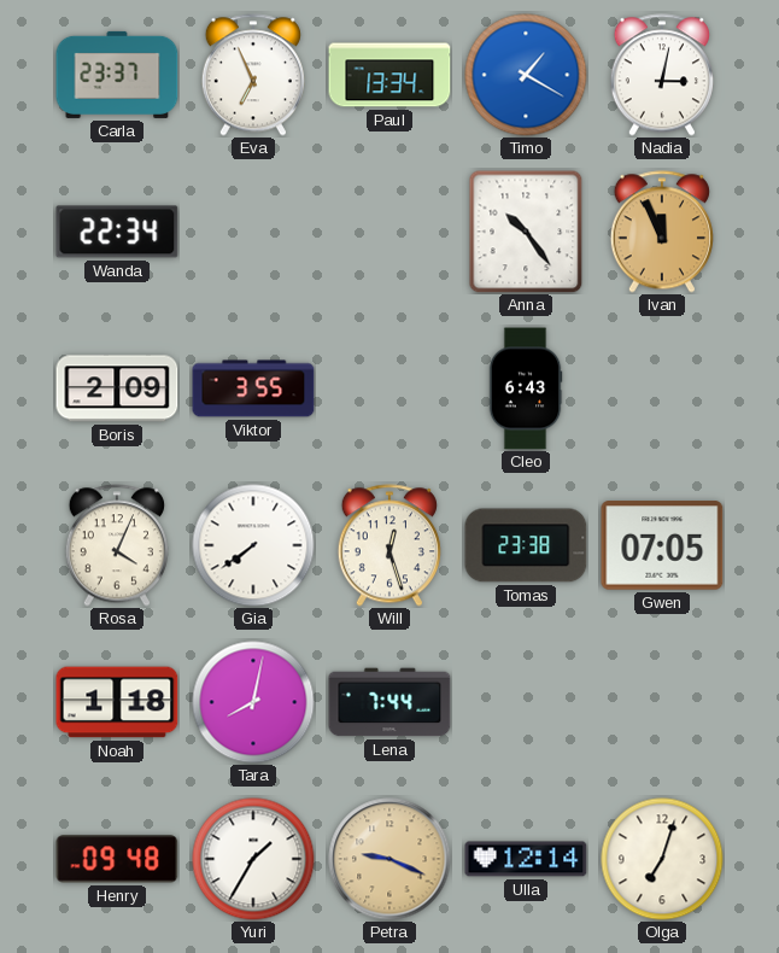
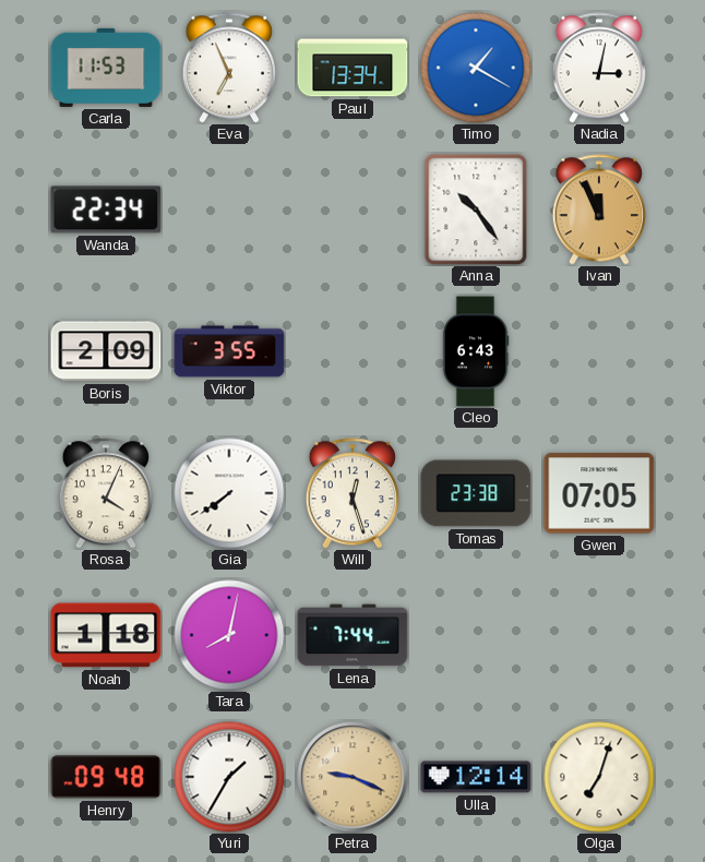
Carla: 23:37 -> 11:53
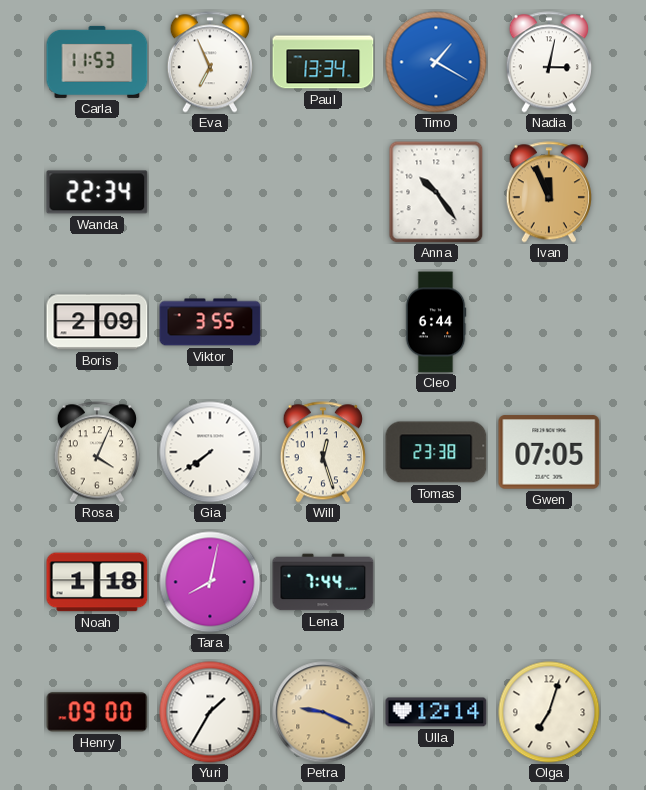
Cleo: 6:43 -> 6:44
Henry: 09:48 -> 09:00
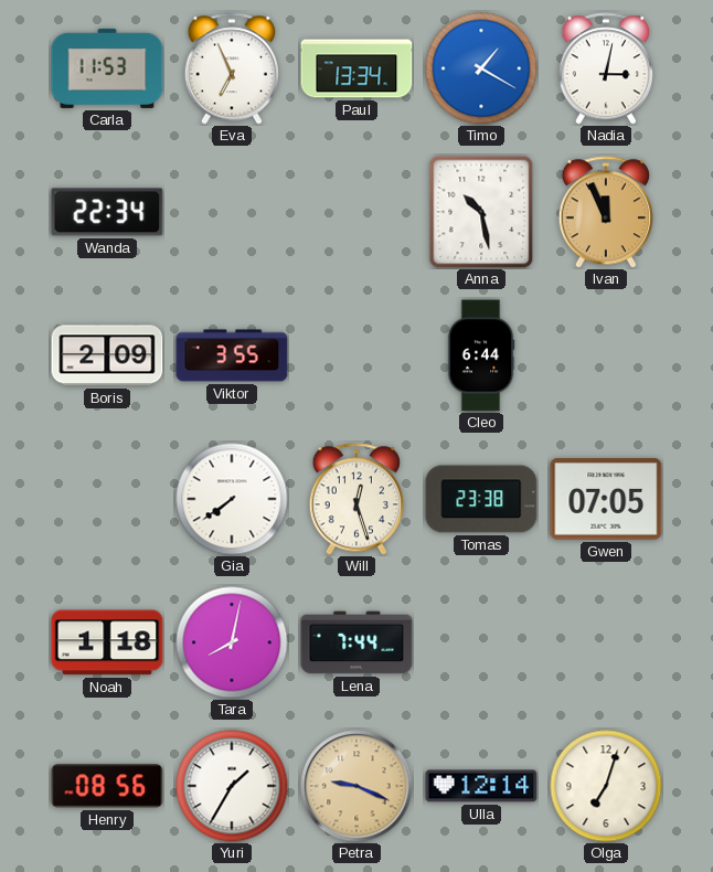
Anna: 10:24 -> 10:28
Rosa: 4:04 -> none
Henry: 09:00 -> 08:56
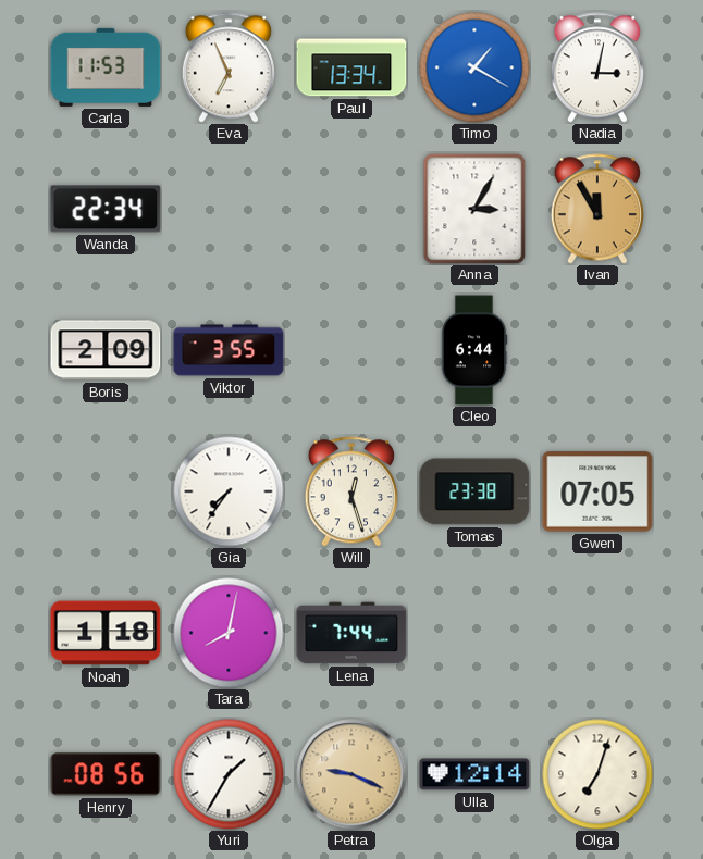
Anna: 10:28 -> 3:05
Ivan: 11:56 -> 11:55
Gia: 7:39 -> 7:36
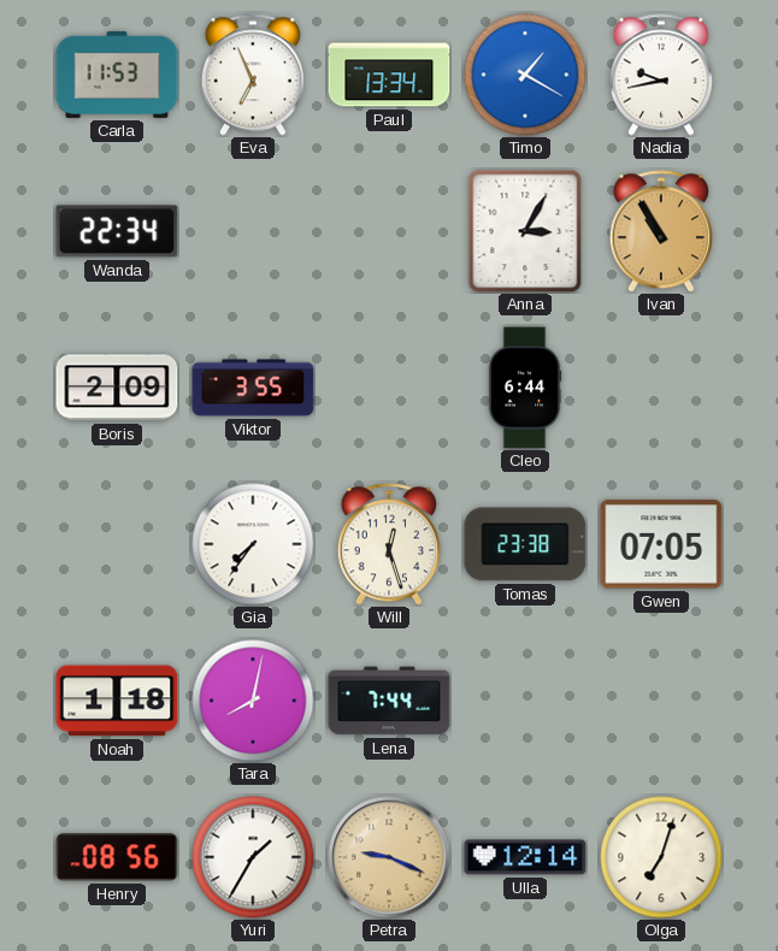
Nadia: 3:02 -> 9:43
Ivan: 11:55 -> 10:55
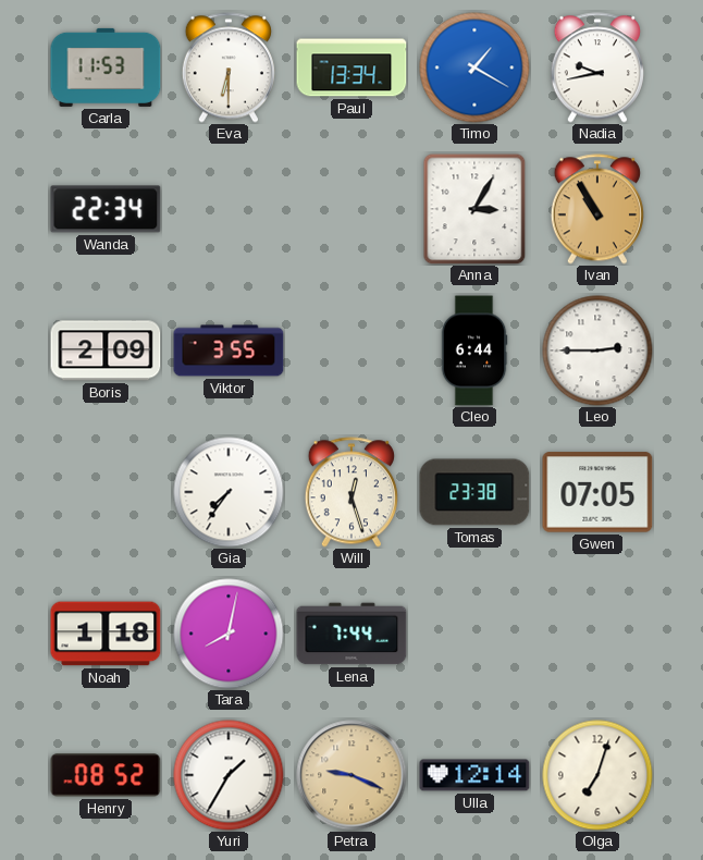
Eva: 6:56 -> 6:30
Leo: none -> 2:45
Henry: 08:56 -> 08:52
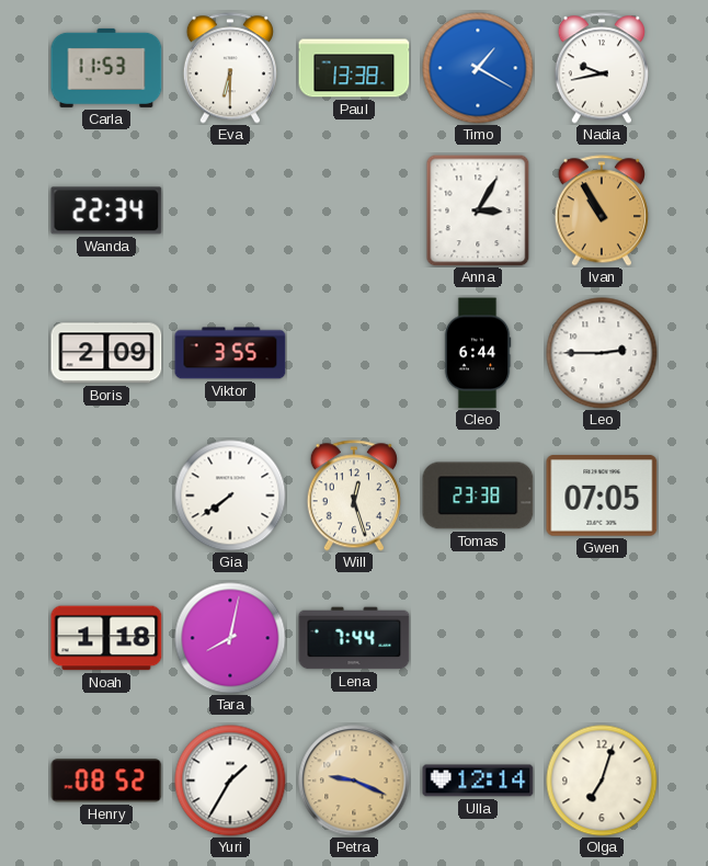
Paul: 13:34 -> 13:38
Gia: 7:36 -> 7:39
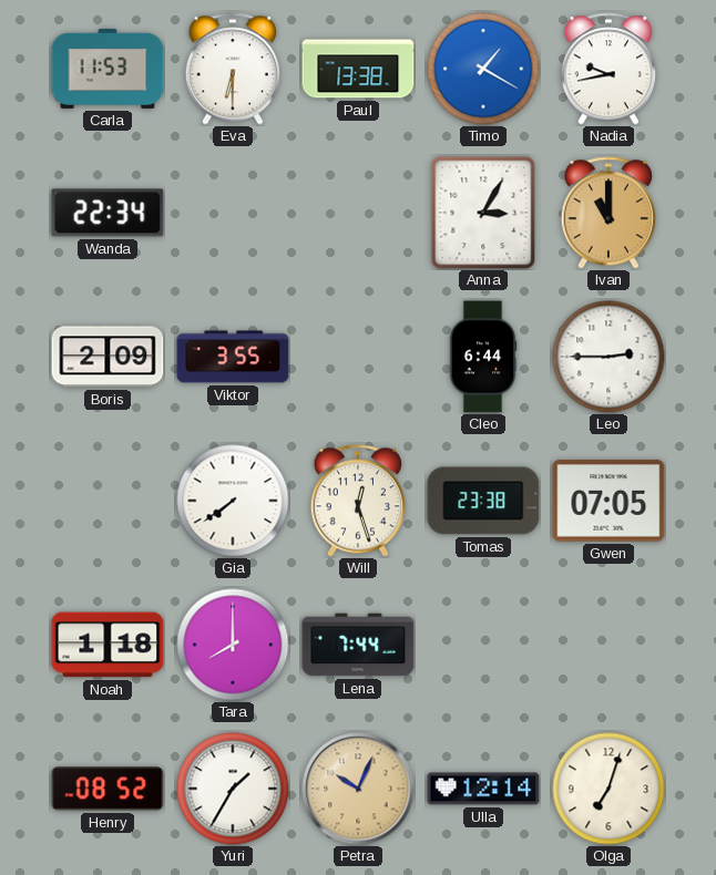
Ivan: 10:55 -> 11:00
Tara: 8:02 -> 8:00
Petra: 9:19 -> 10:04
